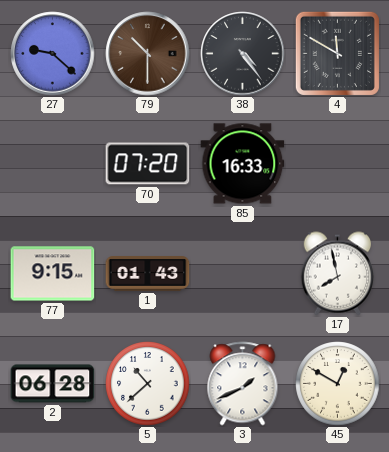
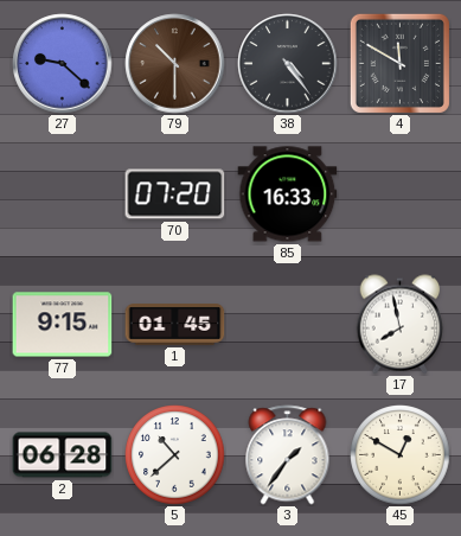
1: 01:43 -> 01:45
3: 1:41 -> 1:36
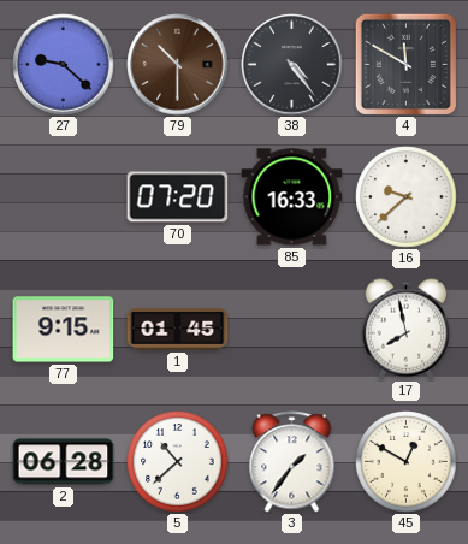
16: none -> 9:38
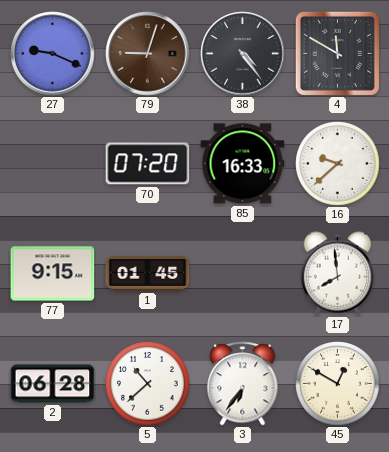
27: 9:22 -> 9:19
79: 10:30 -> 9:03
17: 7:58 -> 7:59
3: 1:36 -> 6:36
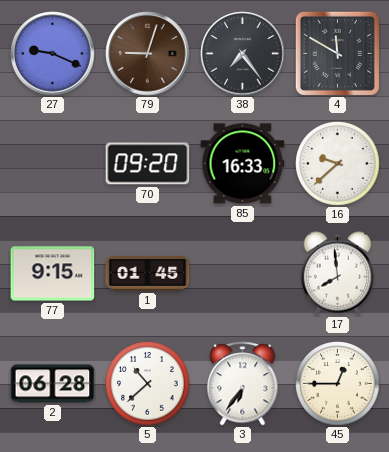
38: 4:24 -> 7:24
70: 07:20 -> 09:20
45: 12:50 -> 12:45
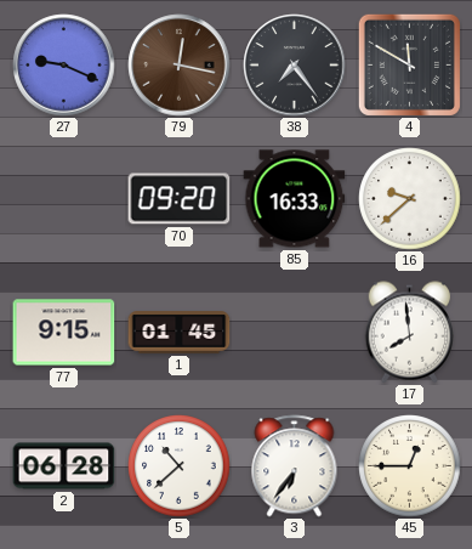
79: 9:03 -> 12:17
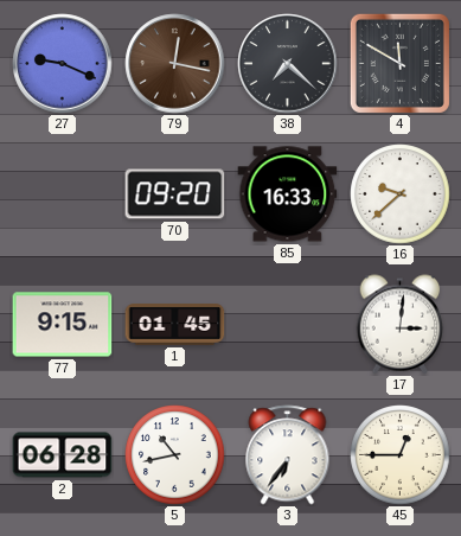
38: 7:24 -> 7:22
17: 7:59 -> 3:01
5: 10:38 -> 10:43
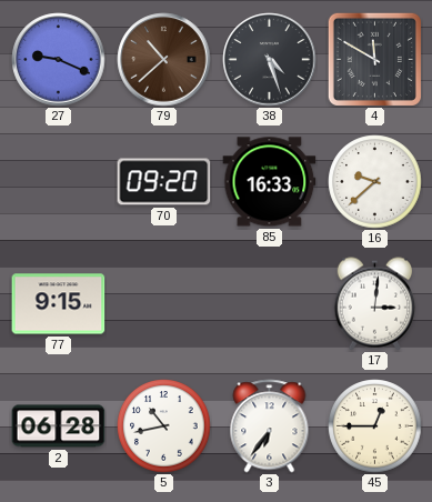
79: 12:17 -> 10:38
38: 7:22 -> 4:27
1: 01:45 -> none
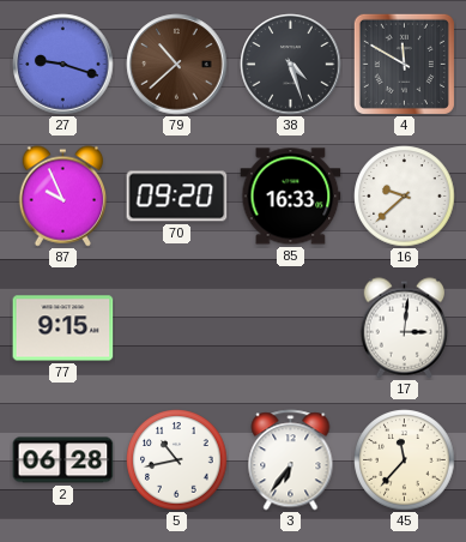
27: 9:19 -> 9:18
87: none -> 9:56
45: 12:45 -> 11:37
